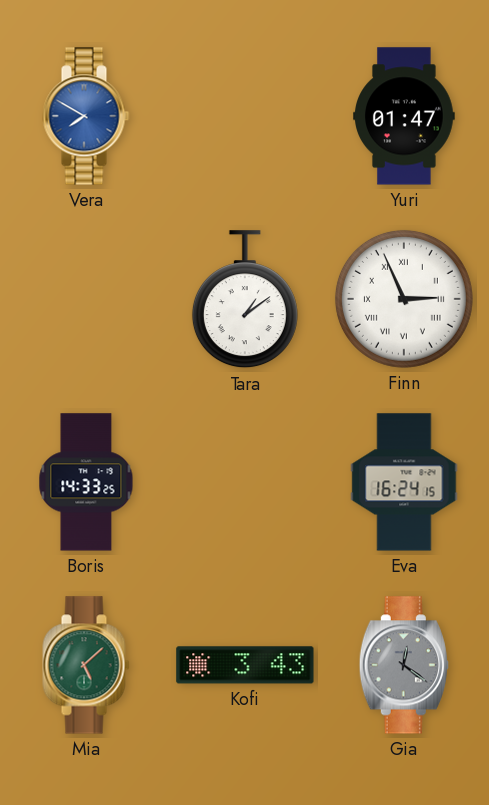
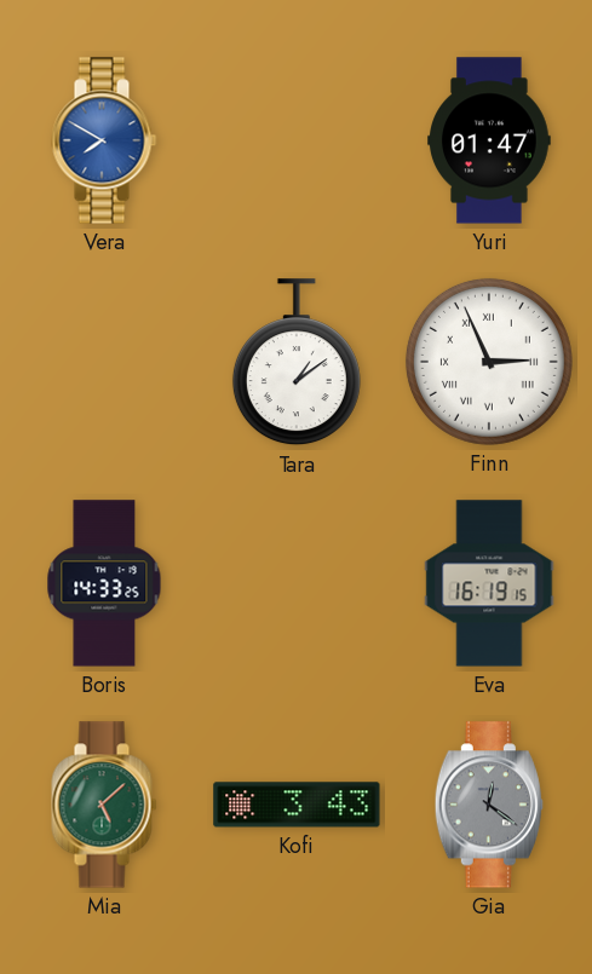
Eva: 16:24 -> 16:19
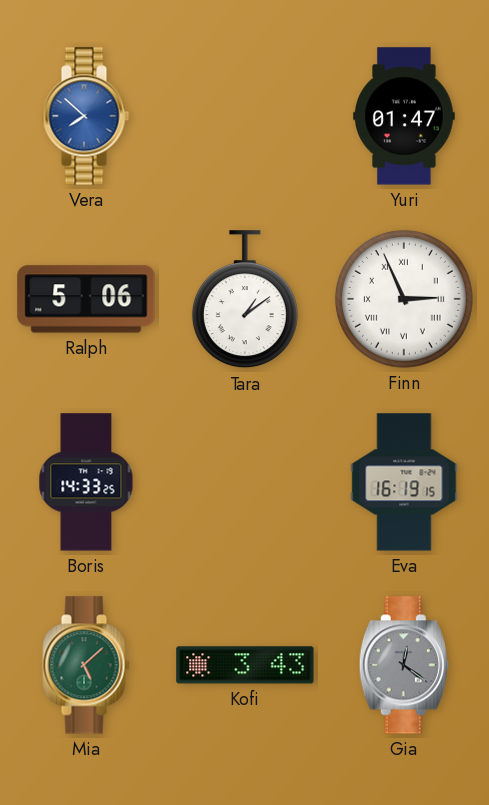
Vera: 7:50 -> 7:52
Ralph: none -> 5:06
